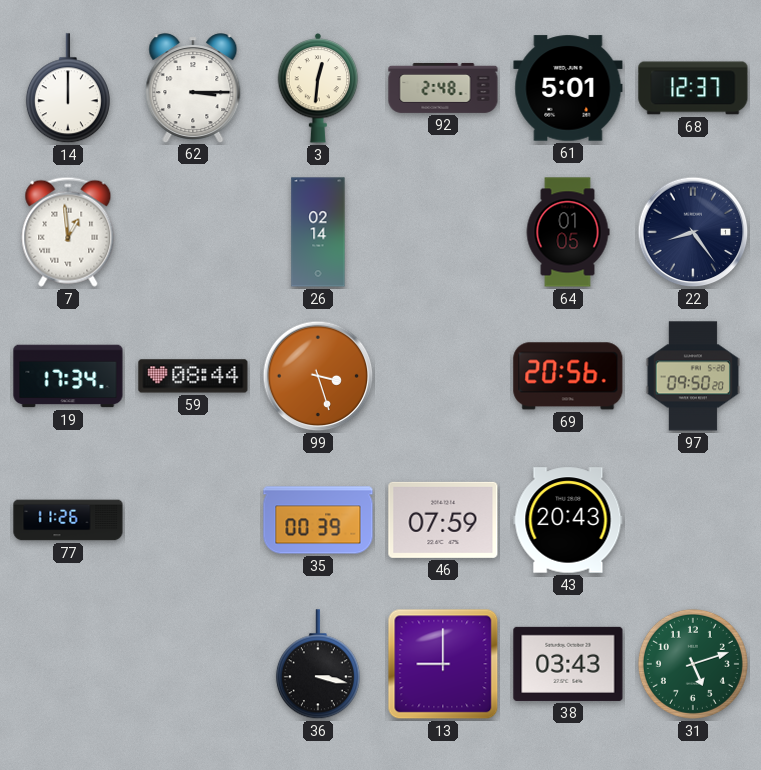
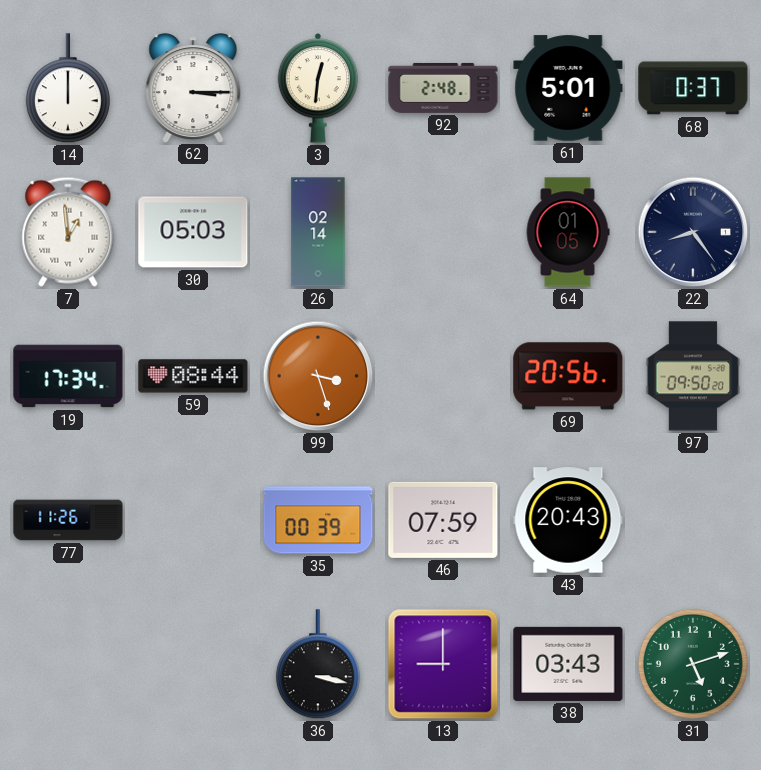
68: 12:37 -> 0:37
30: none -> 05:03
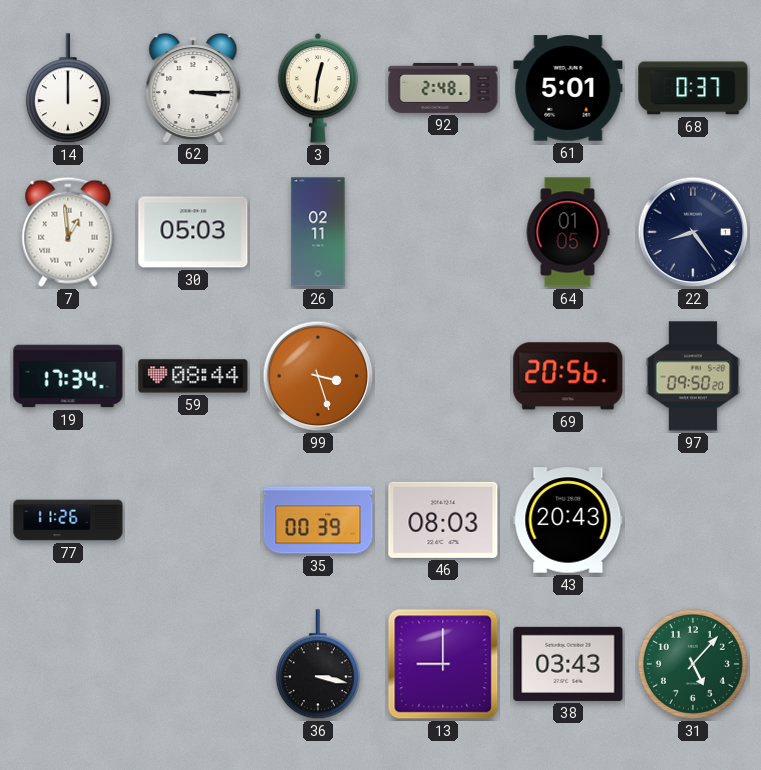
26: 02:14 -> 02:11
46: 07:59 -> 08:03
31: 5:12 -> 5:07
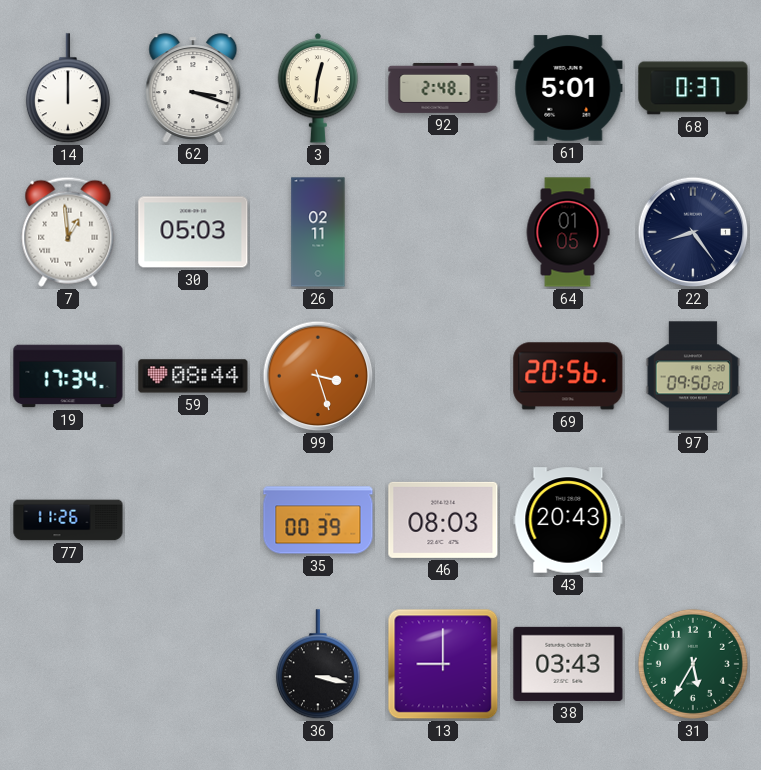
62: 3:15 -> 3:18
31: 5:07 -> 5:35
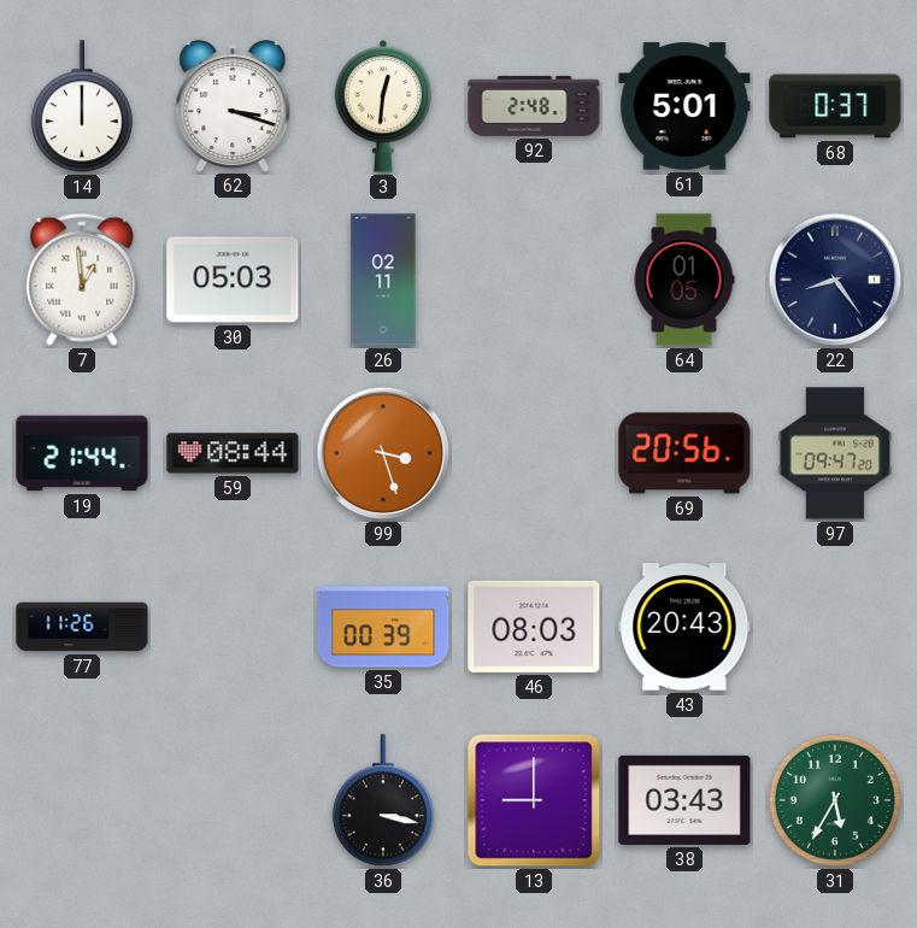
19: 17:34 -> 21:44
97: 09:50 -> 09:47
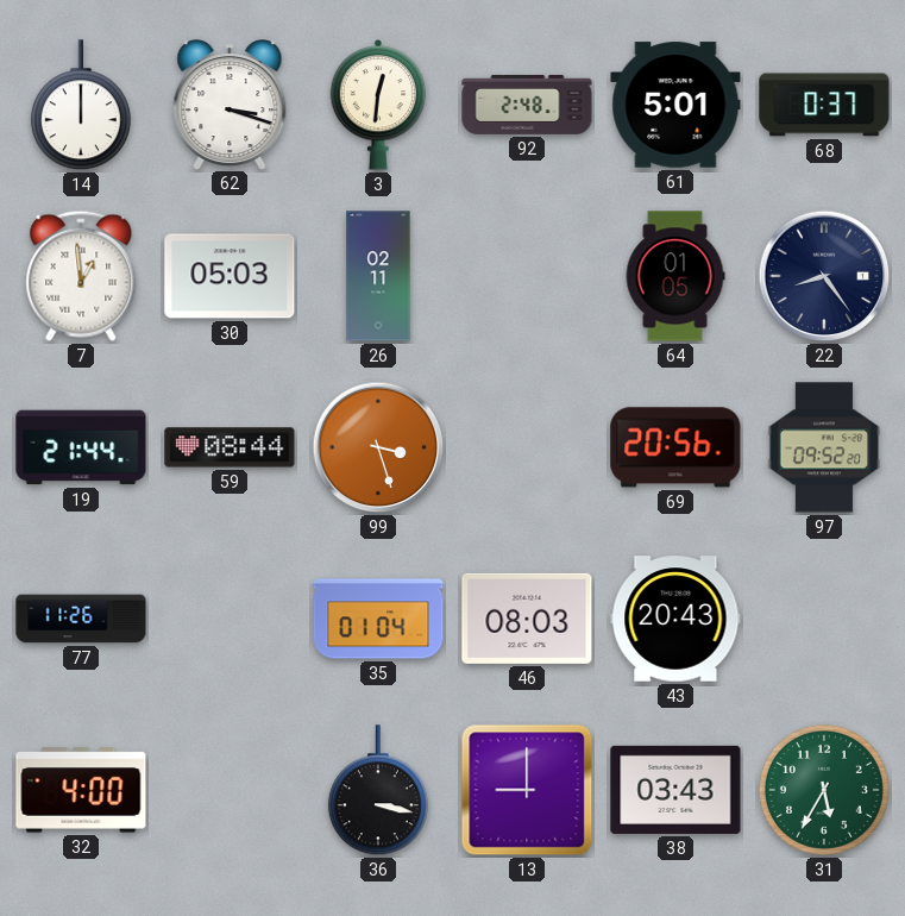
97: 09:47 -> 09:52
35: 00:39 -> 01:04
32: none -> 4:00
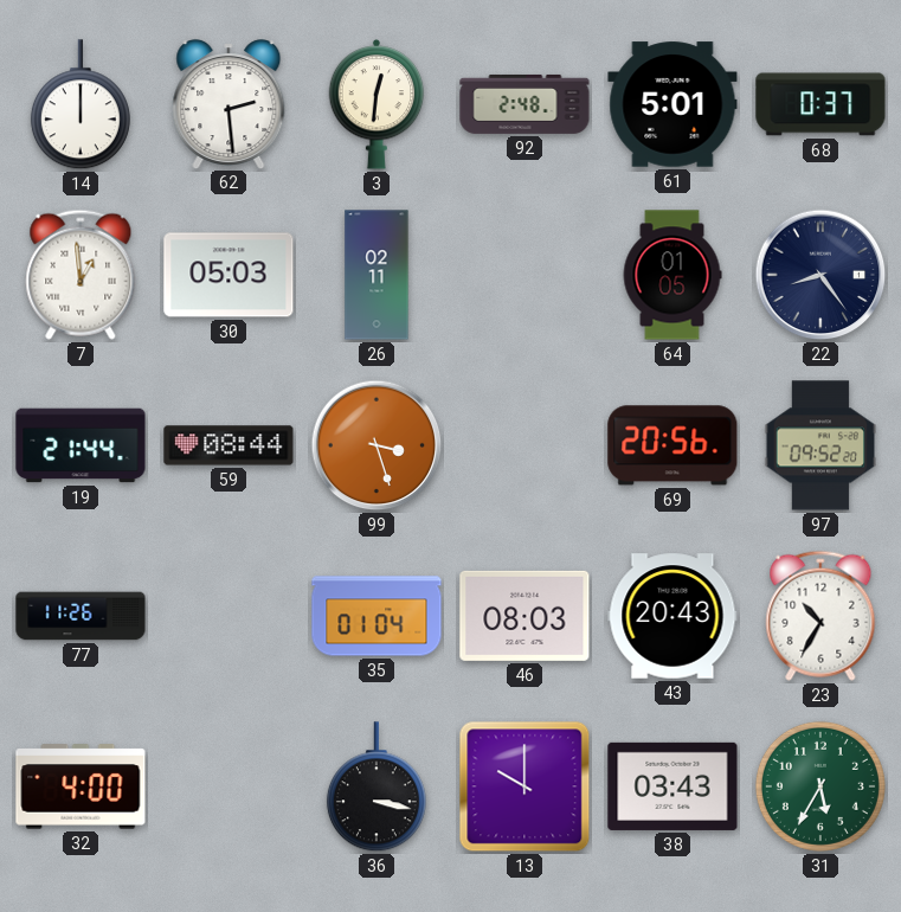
62: 3:18 -> 2:29
23: none -> 10:35
13: 9:00 -> 10:00
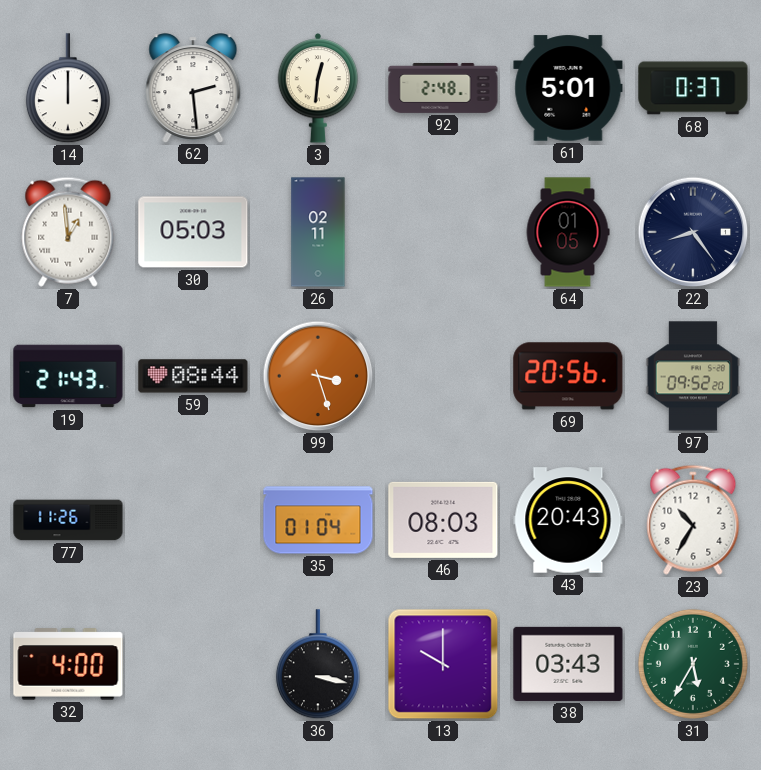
19: 21:44 -> 21:43
